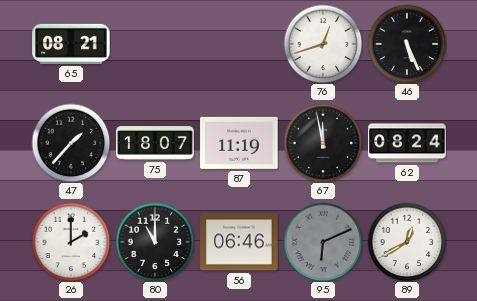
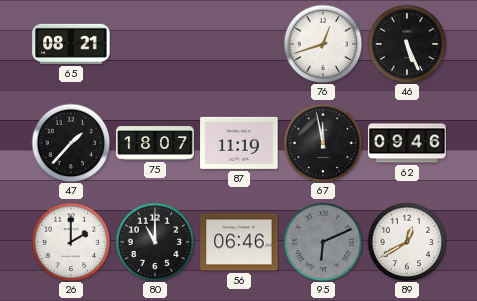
62: 08:24 -> 09:46
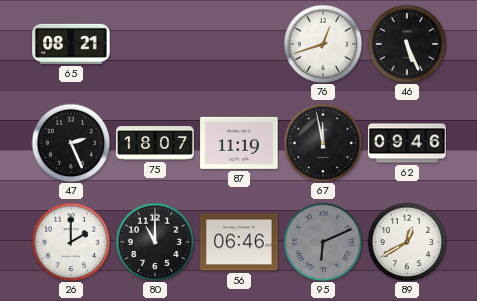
47: 1:37 -> 2:26
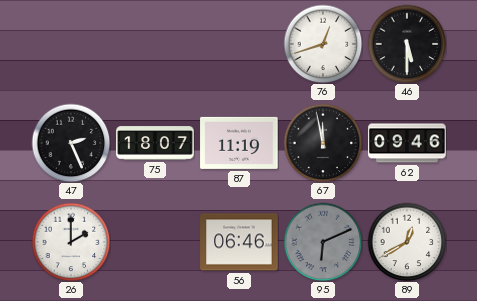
65: 08:21 -> none
46: 5:26 -> 5:30
80: 11:00 -> none
